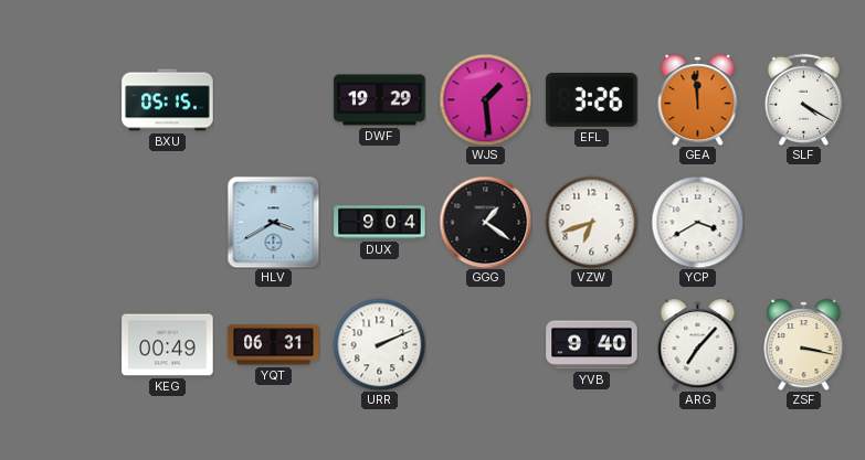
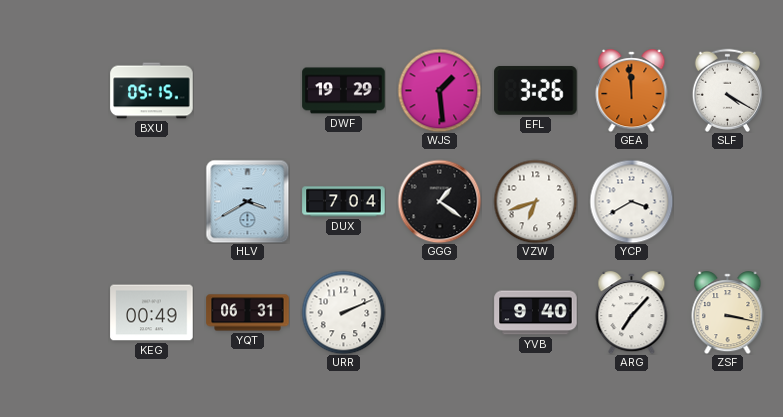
DUX: 9:04 -> 7:04
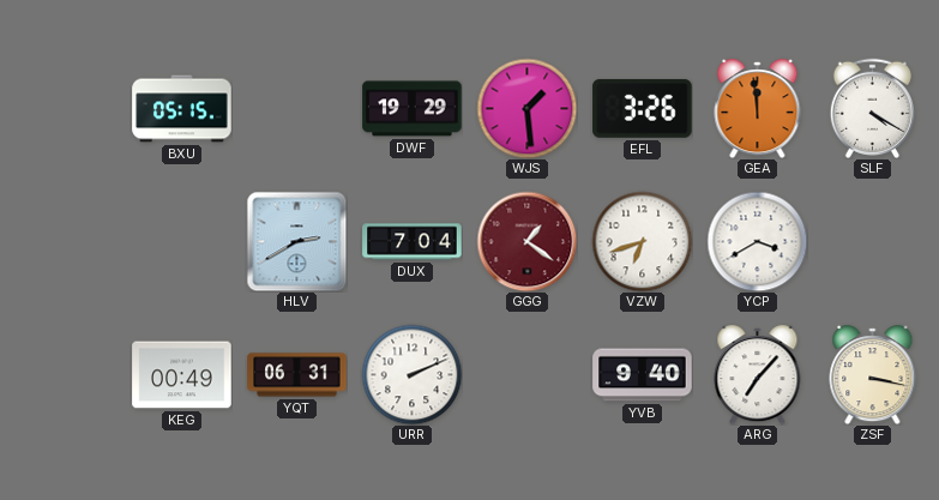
HLV: 3:40 -> 2:40
GGG dial: black -> burgundy
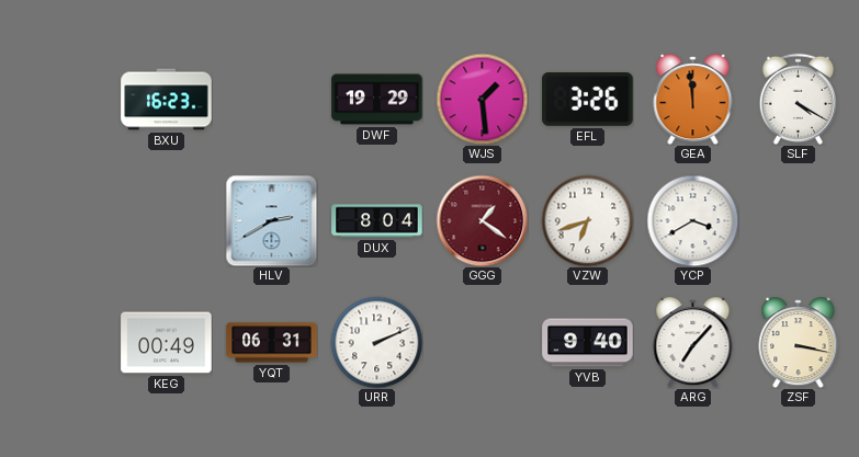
BXU: 05:15 -> 16:23
DUX: 7:04 -> 8:04
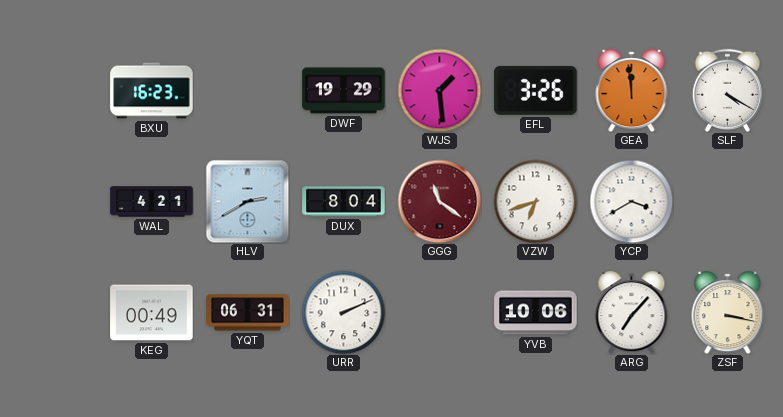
WAL: none -> 4:21
GGG: 1:21 -> 11:21
YVB: 9:40 -> 10:06
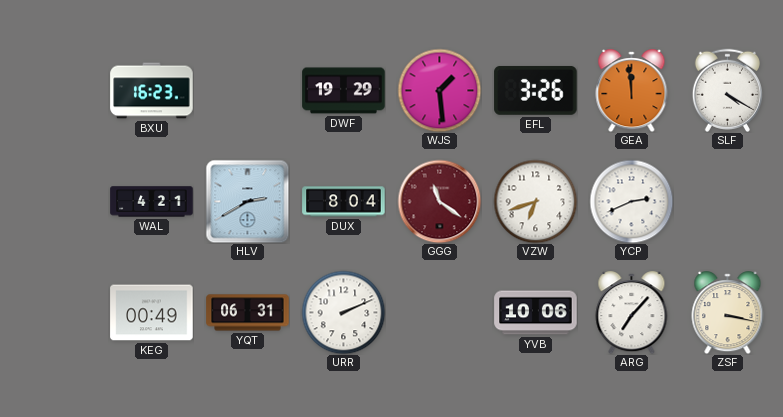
YCP: 3:40 -> 2:41
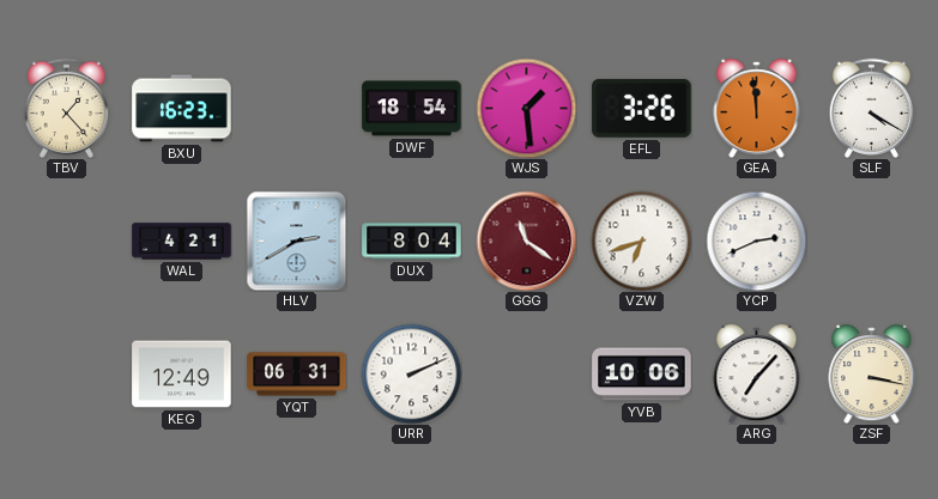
TBV: none -> 1:23
DWF: 19:29 -> 18:54
KEG: 00:49 -> 12:49
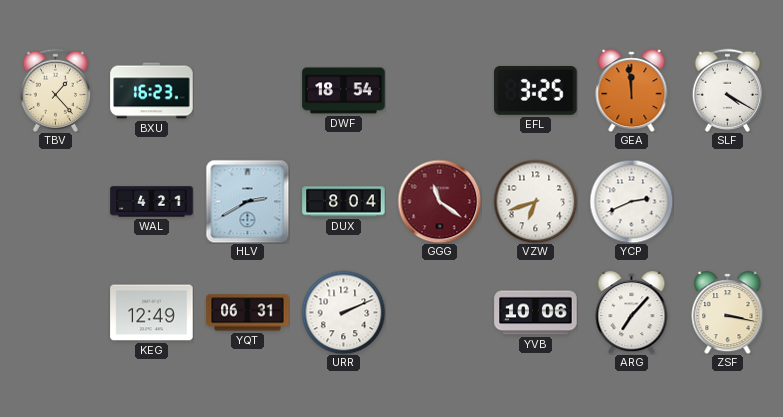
WJS: 1:29 -> none
EFL: 3:26 -> 3:25
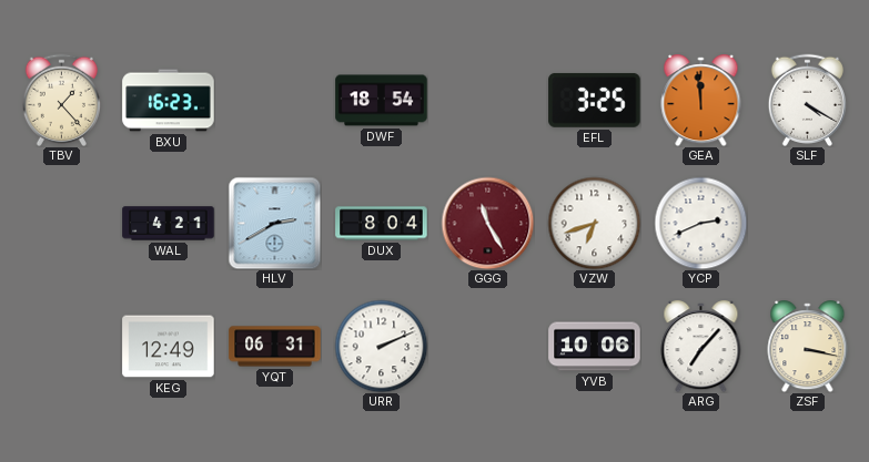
GGG: 11:21 -> 11:25
